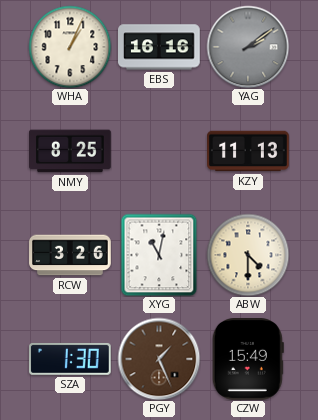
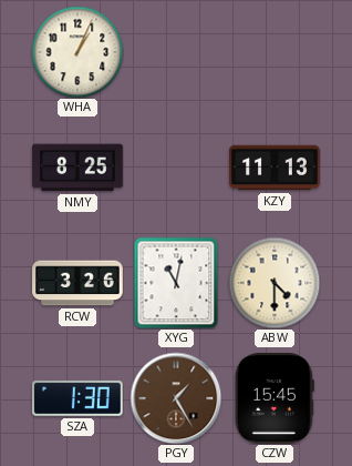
EBS: 16:16 -> none
YAG: 2:09 -> none
PGY: 1:26 -> 1:25
CZW: 15:49 -> 15:45
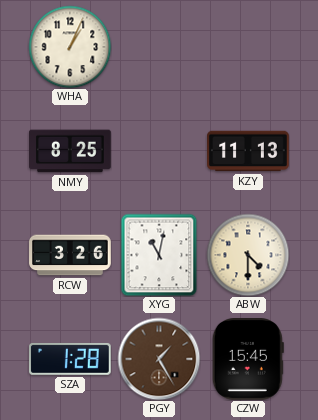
SZA: 1:30 -> 1:28
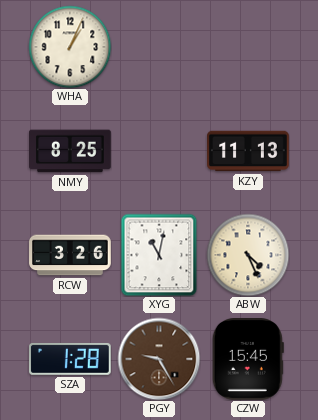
ABW: 4:30 -> 4:26
PGY: 1:25 -> 9:25
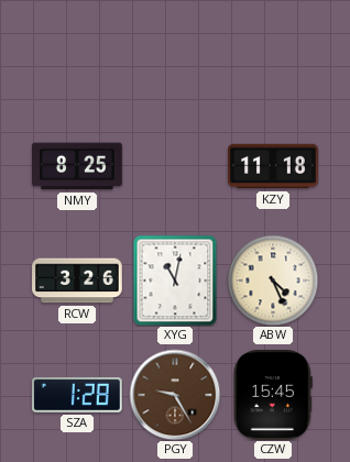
WHA: 1:04 -> none
KZY: 11:13 -> 11:18
